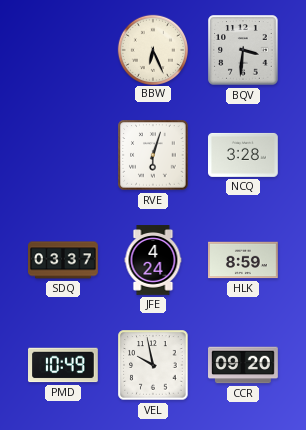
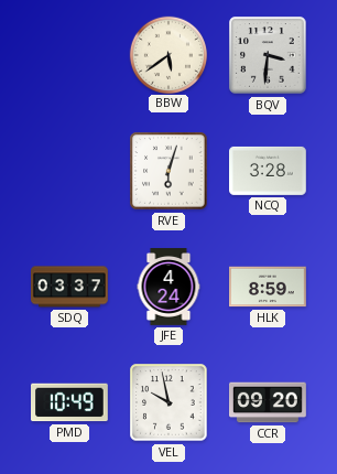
BBW: 6:26 -> 5:39
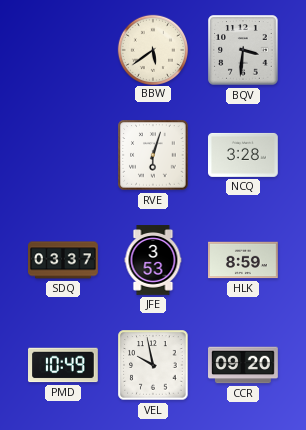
JFE: 4:24 -> 3:53
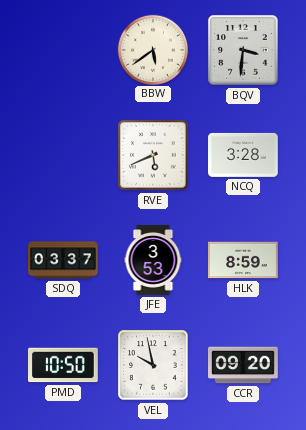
RVE: 6:03 -> 5:41
PMD: 10:49 -> 10:50
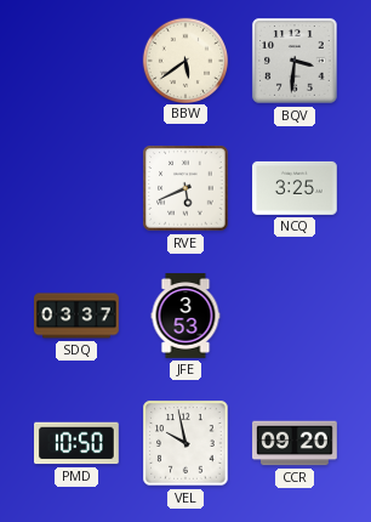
NCQ: 3:28 -> 3:25
HLK: 8:59 -> none
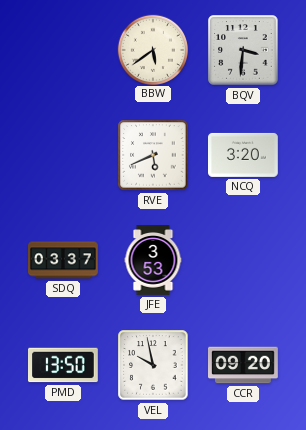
NCQ: 3:25 -> 3:20
PMD: 10:50 -> 13:50
